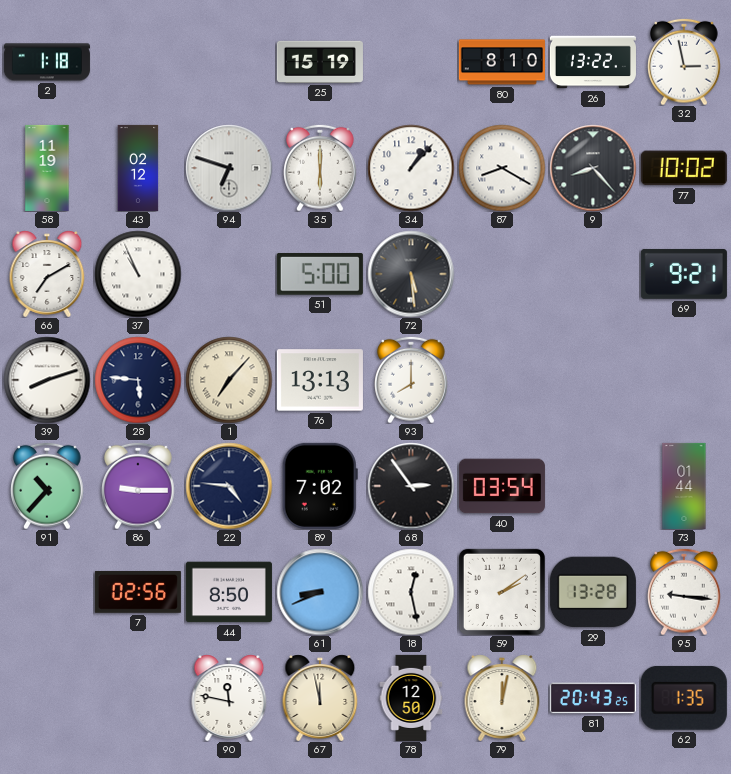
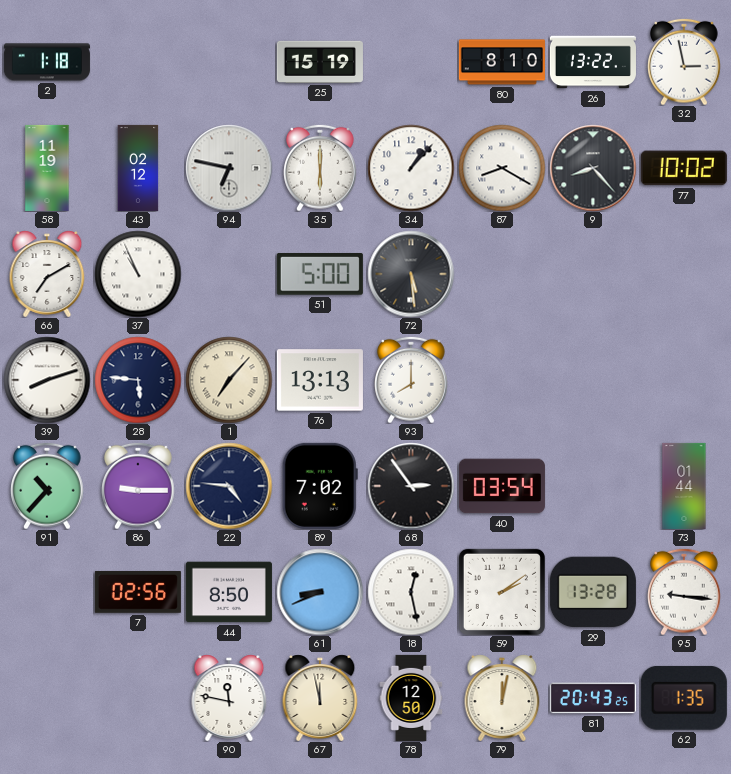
94: 6:48 -> 6:47
69: 9:21 -> none
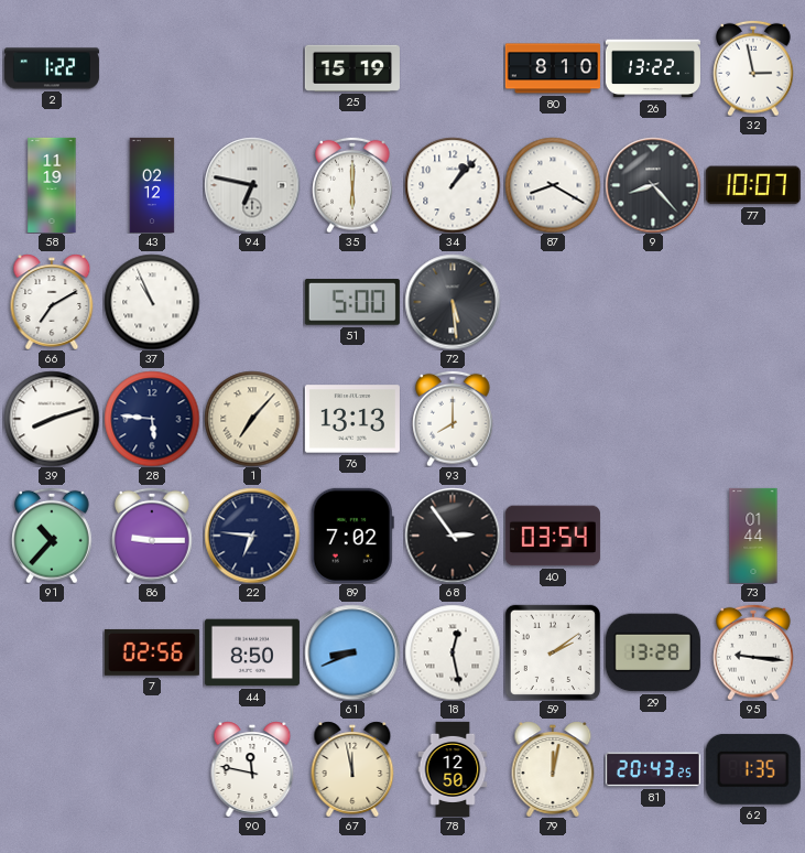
2: 1:18 -> 1:22
77: 10:02 -> 10:07
22: 4:46 -> 6:46
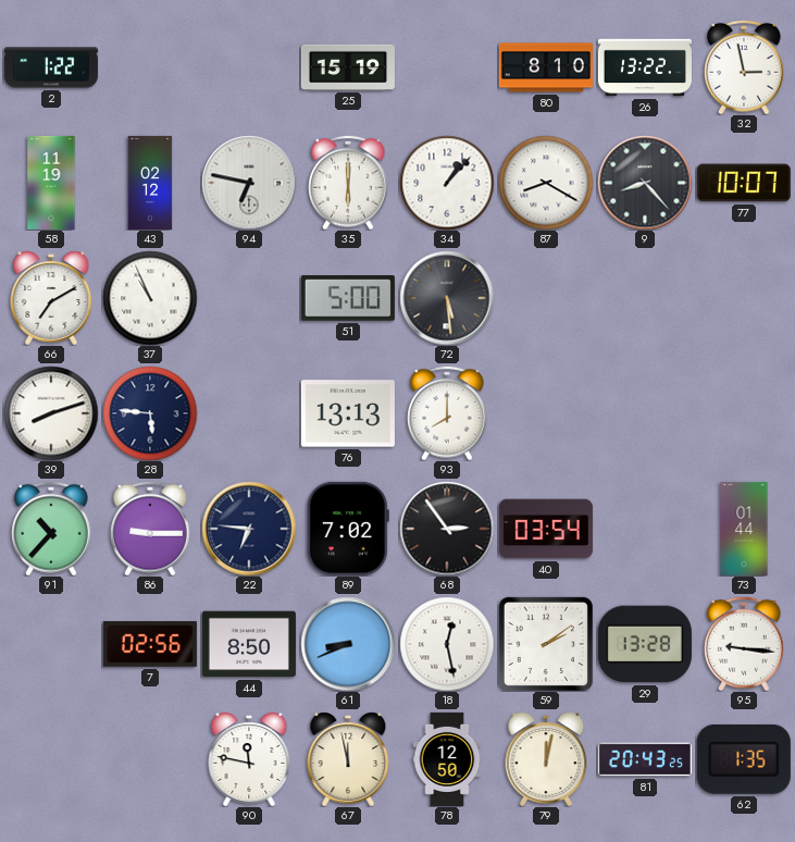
1: 7:07 -> none
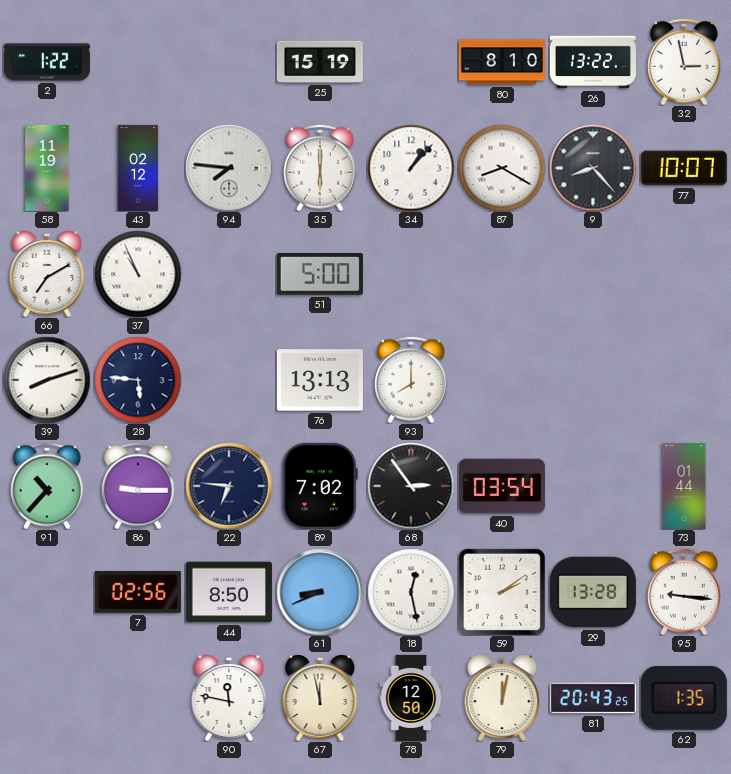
94: 6:47 -> 7:46
72: 5:29 -> none
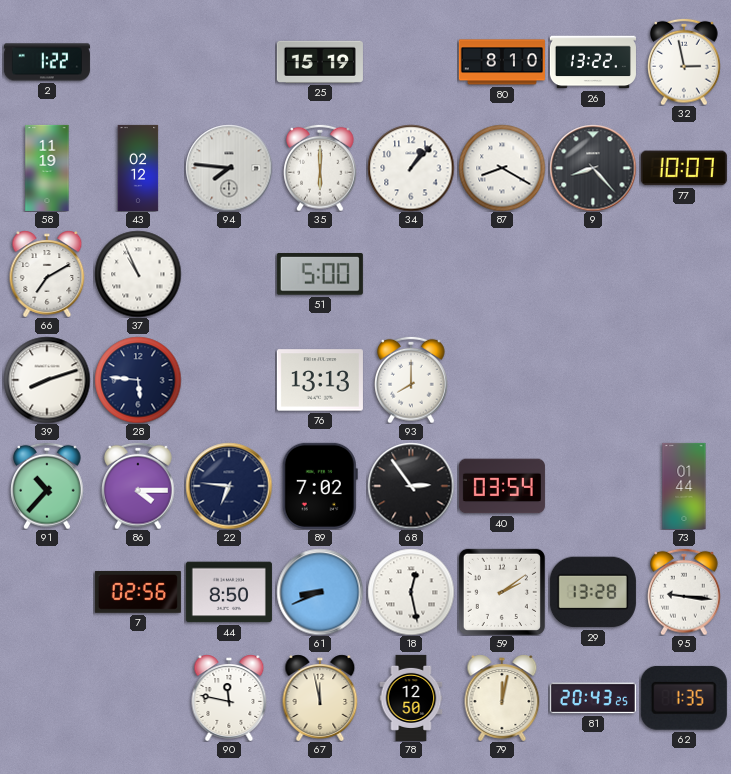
86: 9:15 -> 4:15
